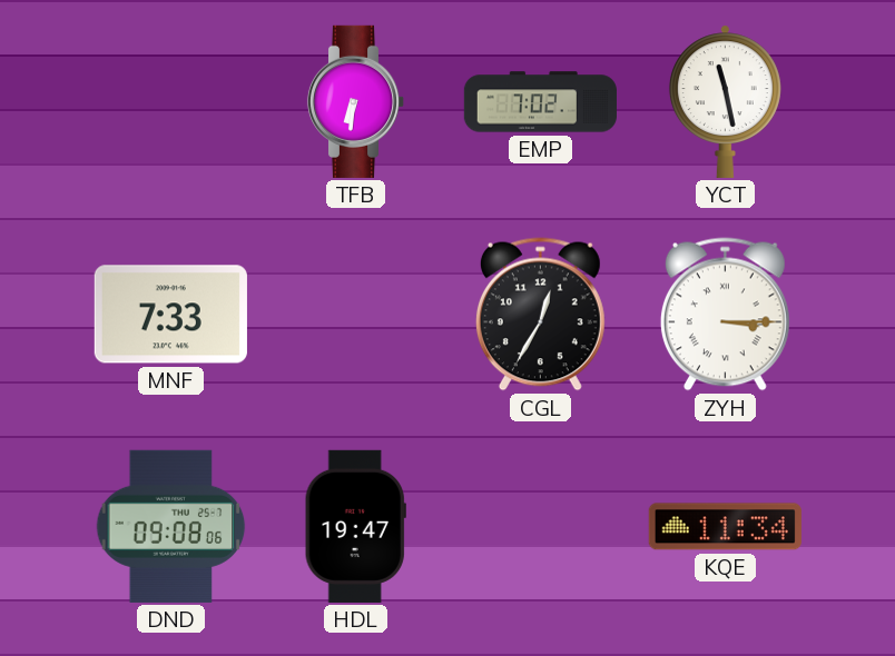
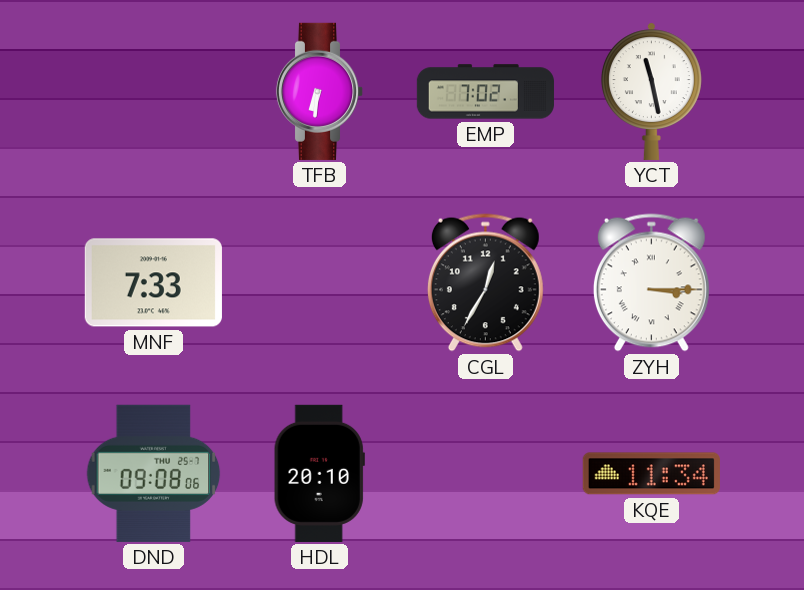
HDL: 19:47 -> 20:10
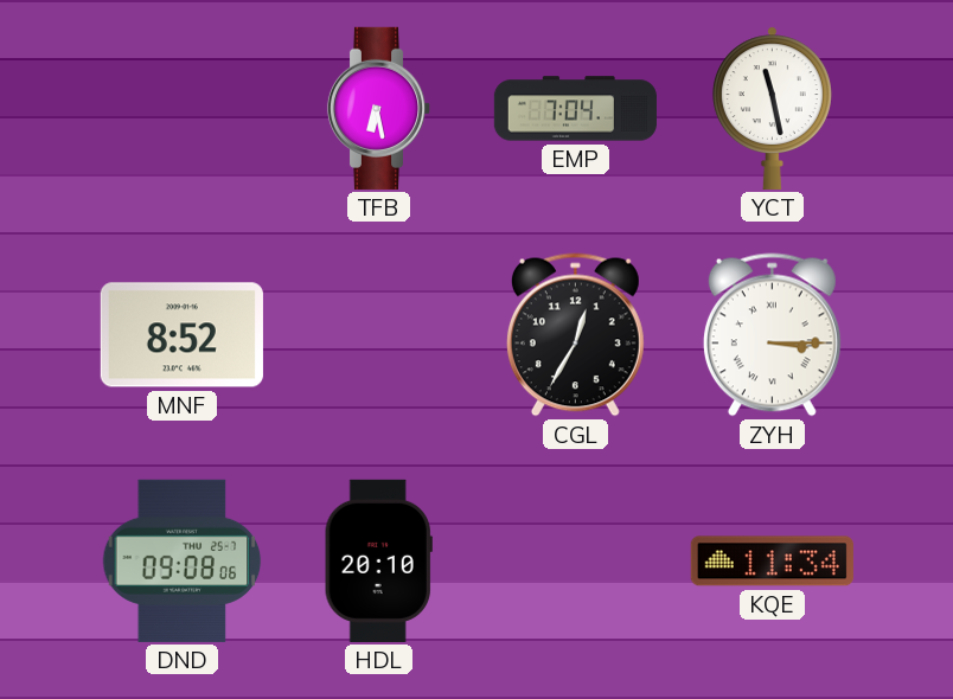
TFB: 6:31 -> 6:28
EMP: 7:02 -> 7:04
MNF: 7:33 -> 8:52
